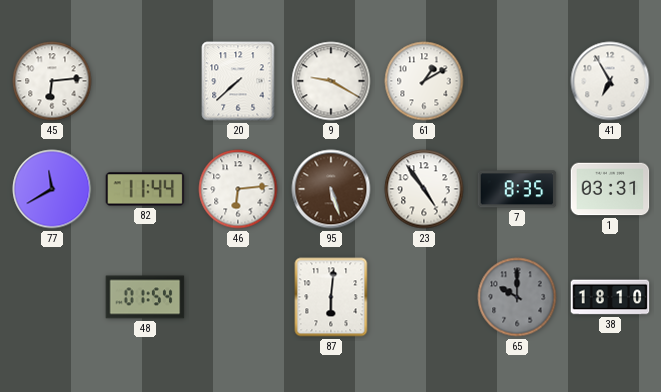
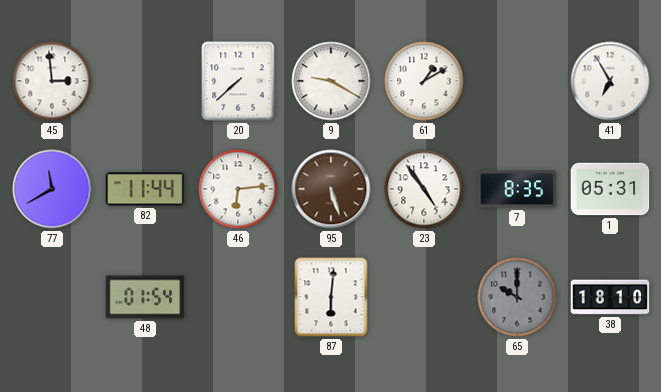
45: 6:14 -> 2:59
1: 03:31 -> 05:31
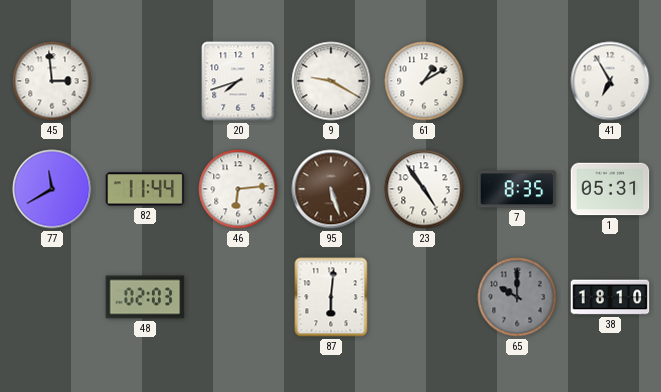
20: 7:38 -> 7:42
48: 01:54 -> 02:03
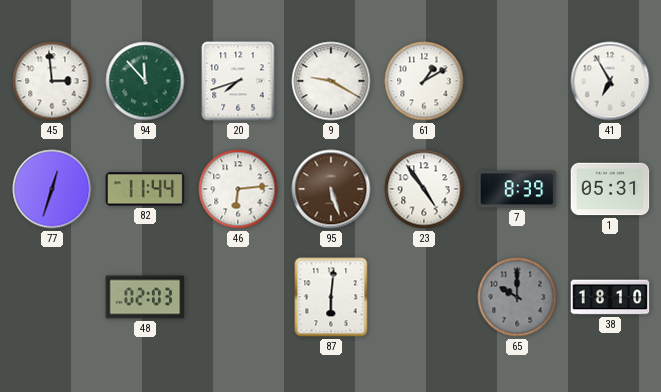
94: none -> 11:53
77: 11:40 -> 12:33
7: 8:35 -> 8:39
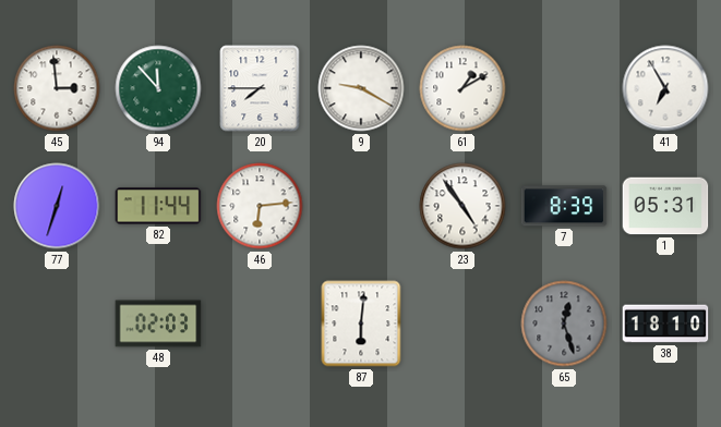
20: 7:42 -> 7:45
95: 5:27 -> none
65: 10:00 -> 12:27
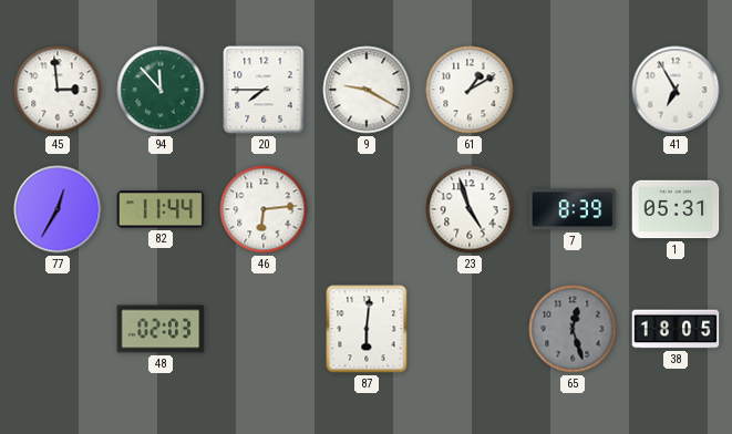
77: 12:33 -> 12:35
23: 4:54 -> 4:57
38: 18:10 -> 18:05
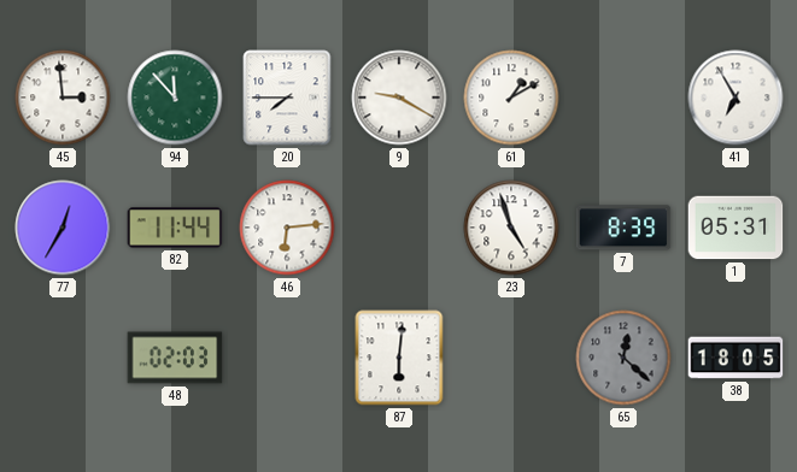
65: 12:27 -> 12:22
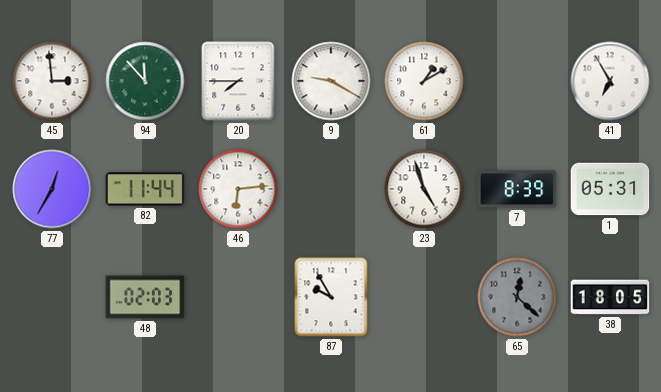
87: 6:01 -> 9:55
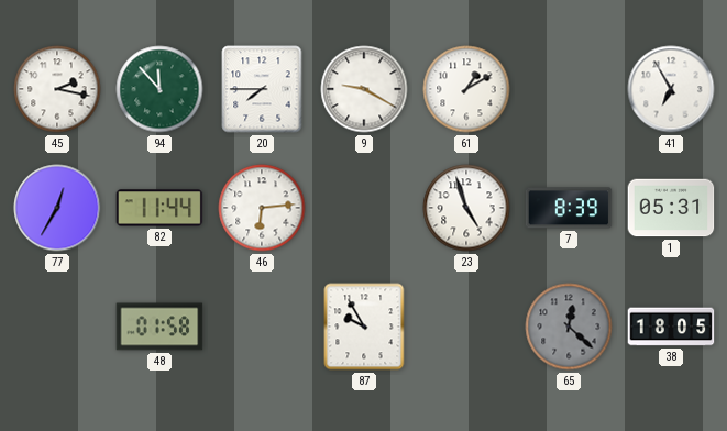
45: 2:59 -> 2:17
48: 02:03 -> 01:58
